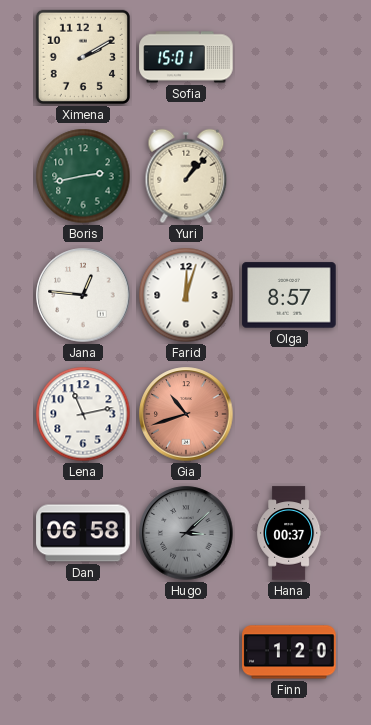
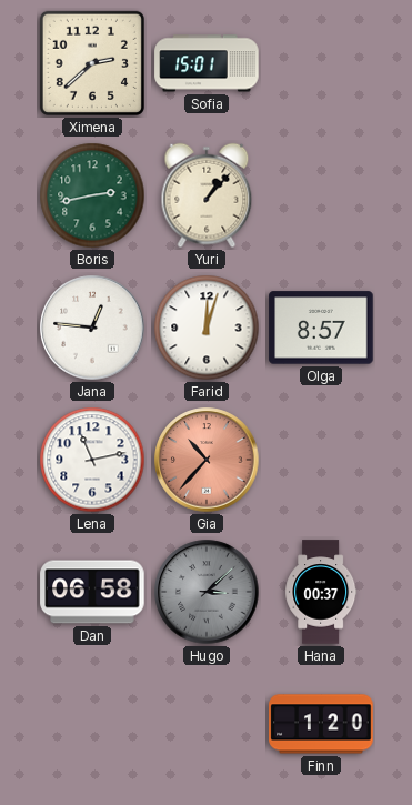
Ximena: 2:10 -> 2:38
Gia: 10:42 -> 10:37
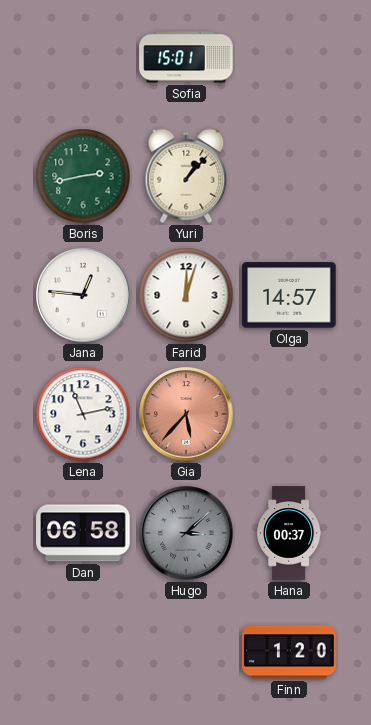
Ximena: 2:38 -> none
Olga: 8:57 -> 14:57
Gia: 10:37 -> 5:37
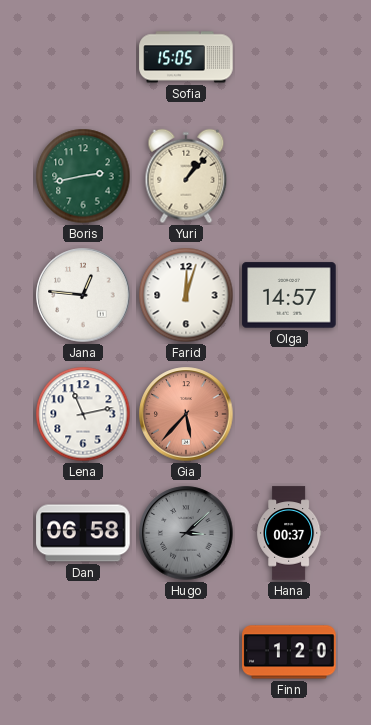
Sofia: 15:01 -> 15:05
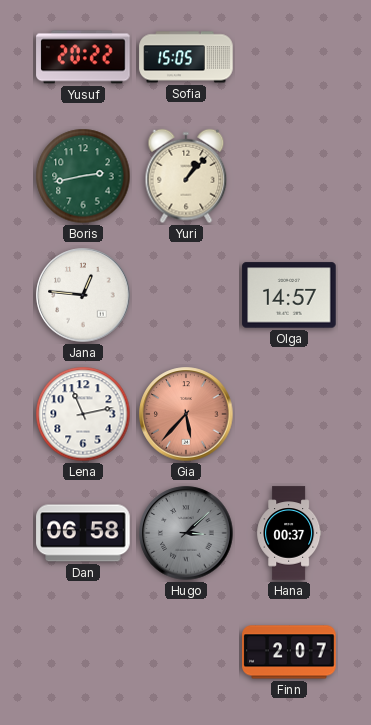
Yusuf: none -> 20:22
Farid: 12:03 -> none
Finn: 1:20 -> 2:07
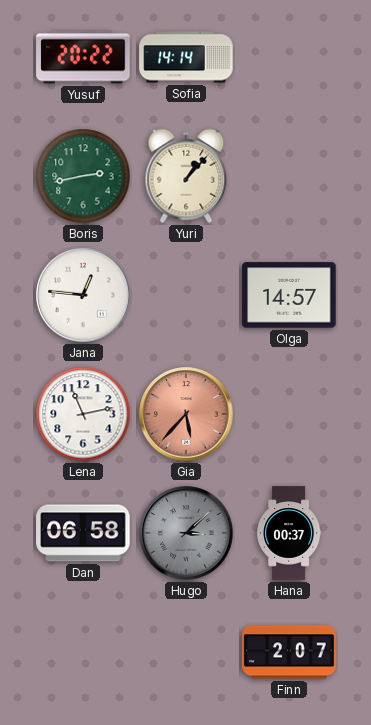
Sofia: 15:05 -> 14:14
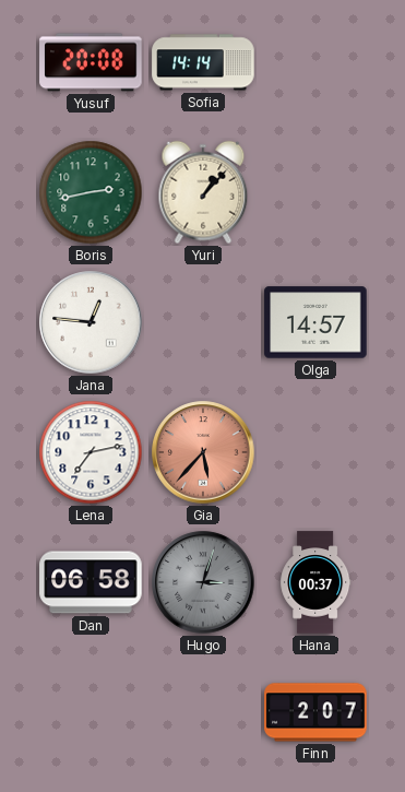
Yusuf: 20:22 -> 20:08
Lena: 11:13 -> 7:13
Hugo: 3:08 -> 3:03
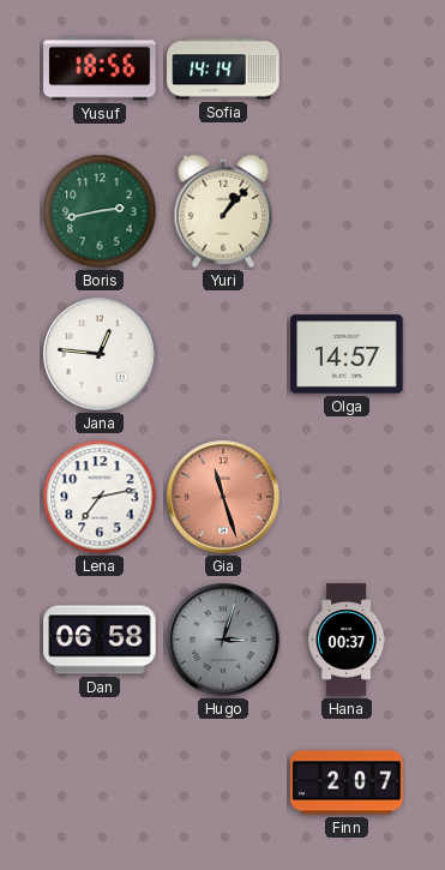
Yusuf: 20:08 -> 18:56
Gia: 5:37 -> 11:27
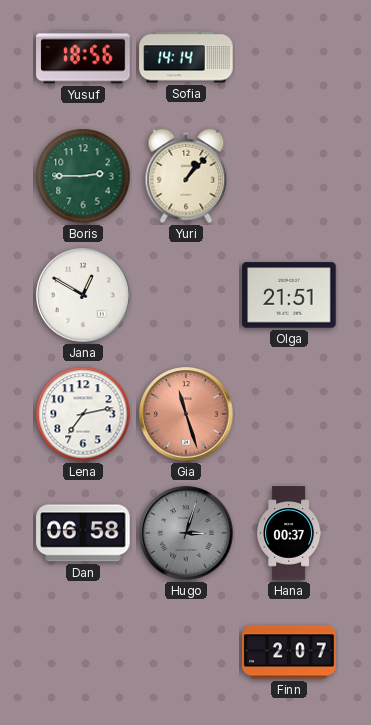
Boris: 2:43 -> 2:45
Jana: 12:46 -> 12:50
Olga: 14:57 -> 21:51
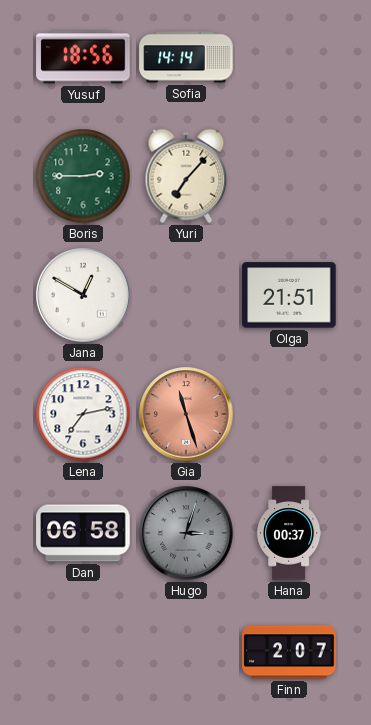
Yuri: 1:07 -> 7:07
